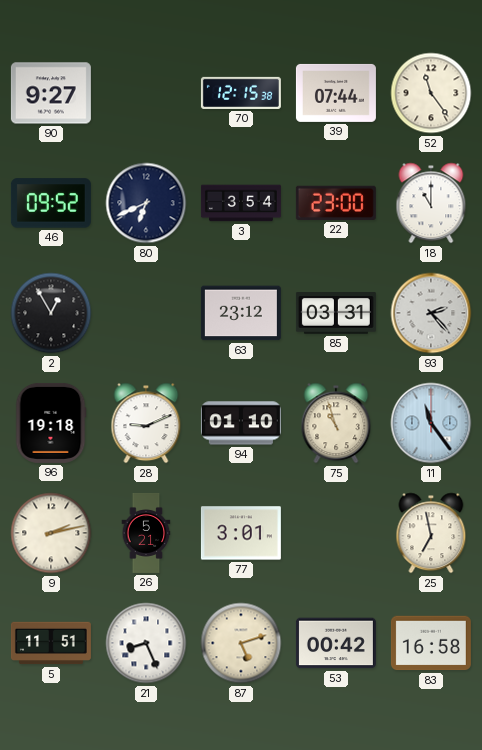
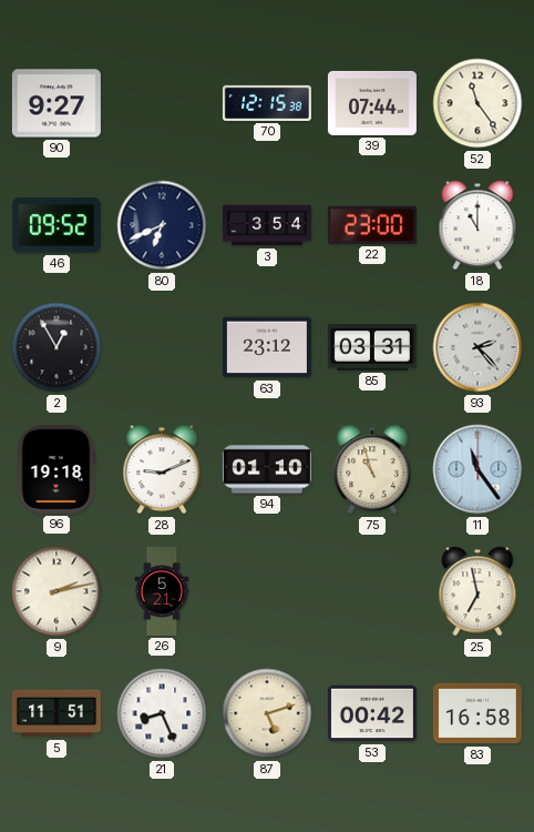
77: 3:01 -> none
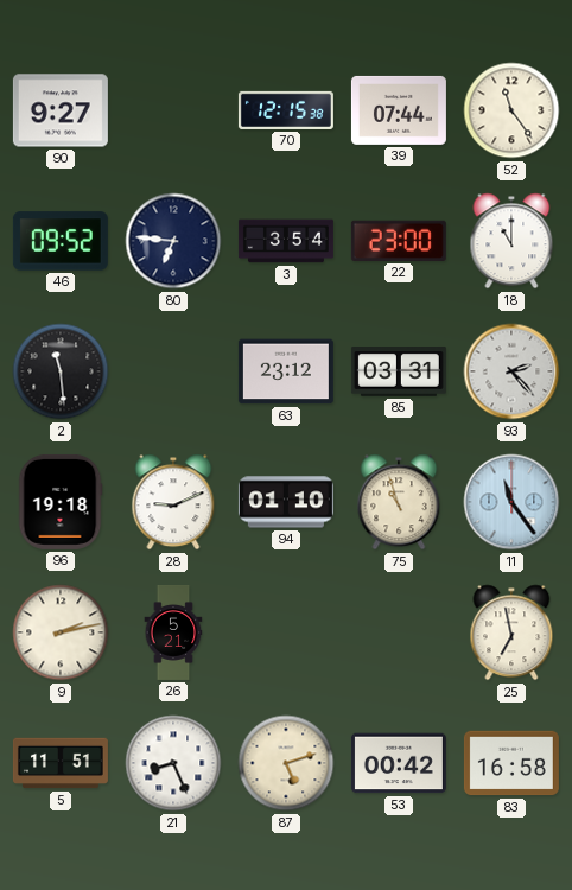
80: 6:41 -> 6:46
2: 12:55 -> 11:29
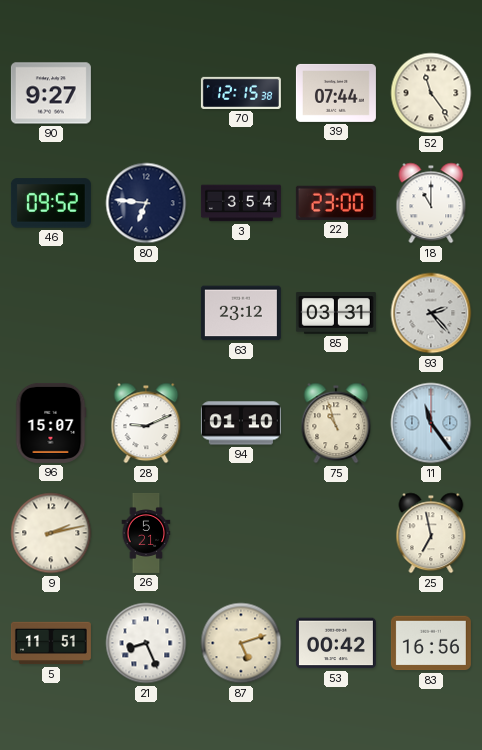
2: 11:29 -> none
96: 19:18 -> 15:07
83: 16:58 -> 16:56
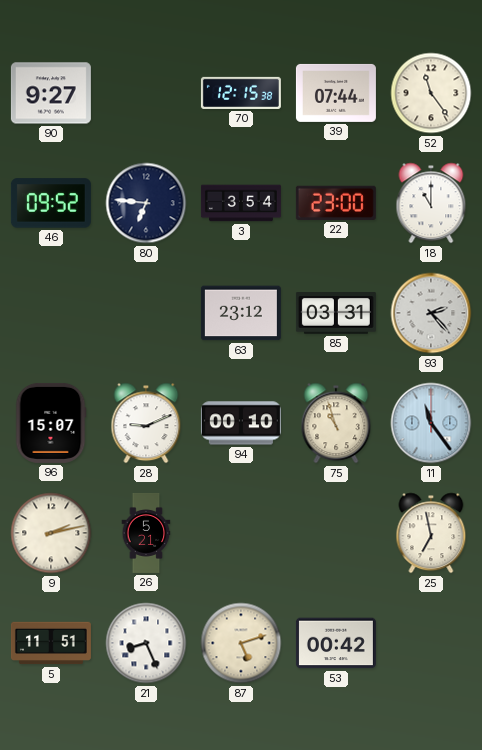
94: 01:10 -> 00:10
83: 16:56 -> none
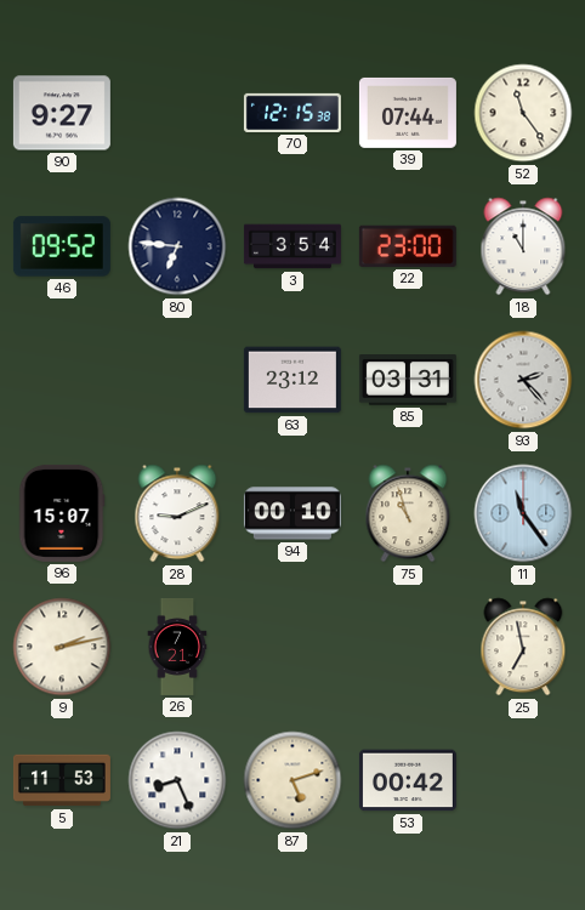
26: 5:21 -> 7:21
5: 11:51 -> 11:53
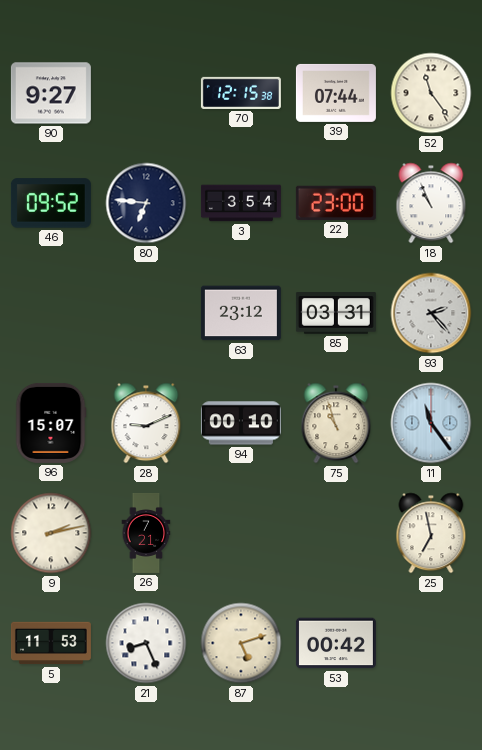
18: 11:00 -> 10:56
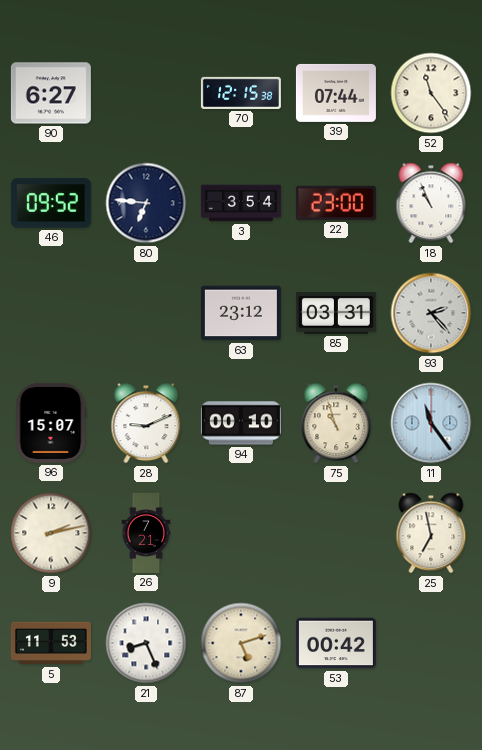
90: 9:27 -> 6:27
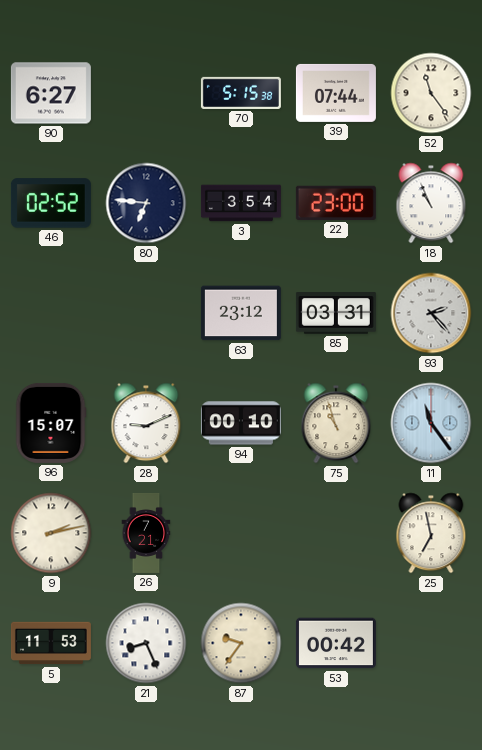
70: 12:15 -> 5:15
46: 09:52 -> 02:52
87: 5:12 -> 9:36
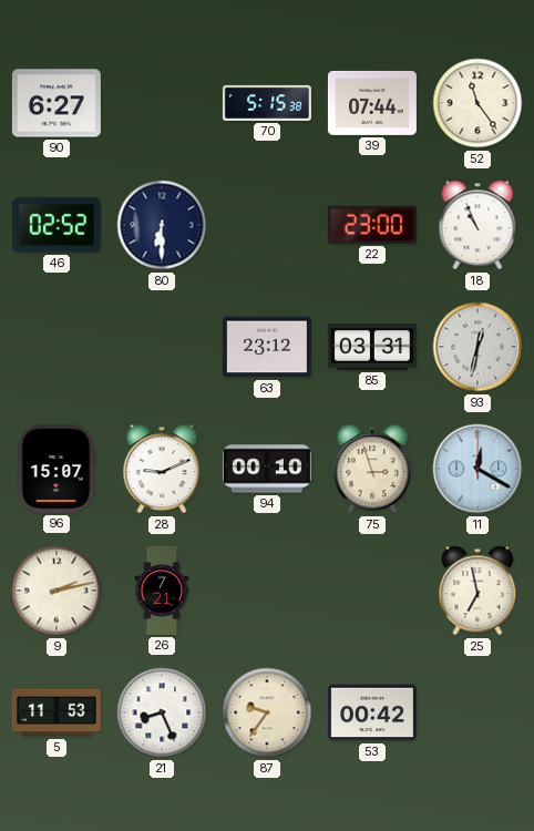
80: 6:46 -> 6:30
3: 3:54 -> none
93: 2:23 -> 12:32
75: 10:57 -> 2:57
11: 11:24 -> 12:20
